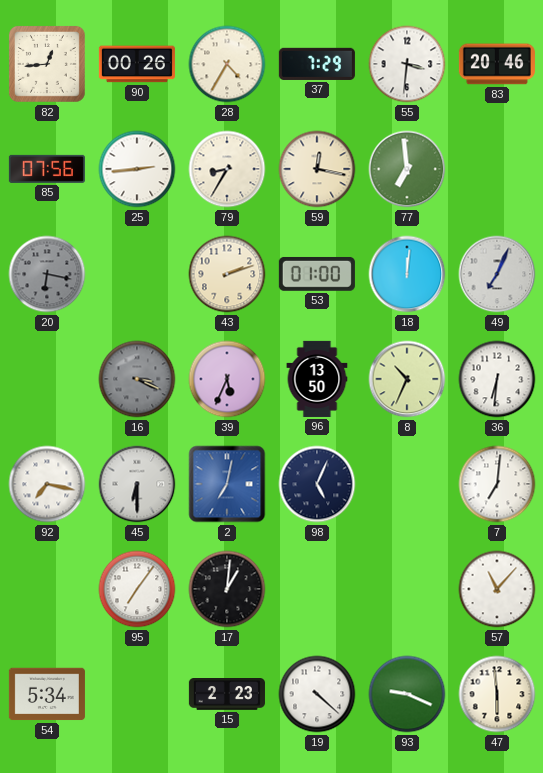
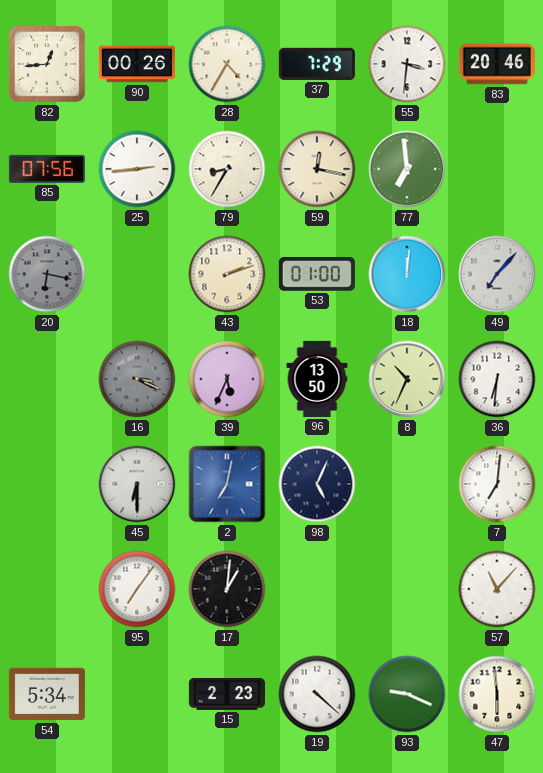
49: 7:04 -> 7:07
92: 7:17 -> none
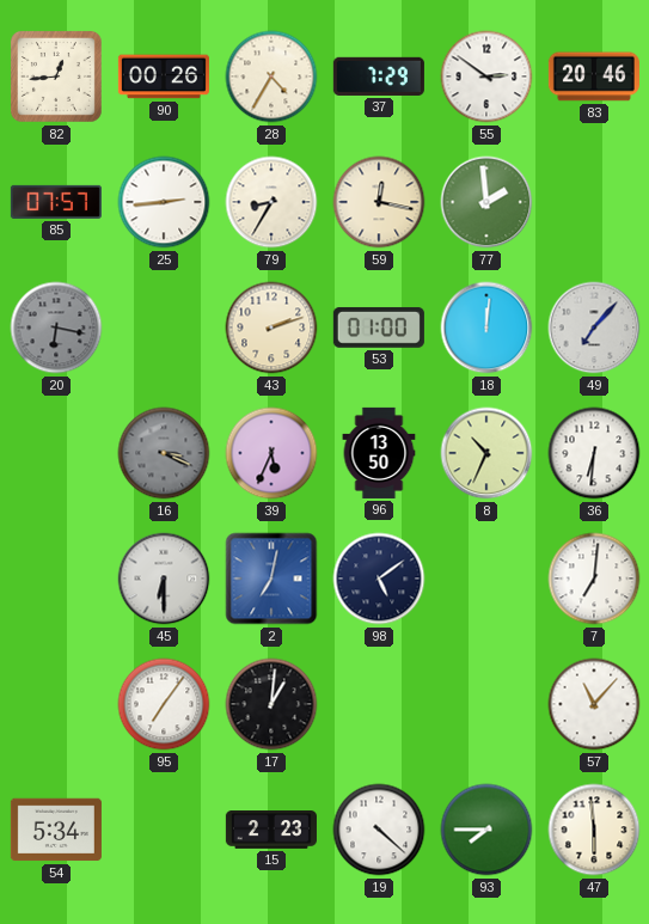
55: 3:31 -> 2:51
85: 07:56 -> 07:57
77: 6:59 -> 1:59
98: 5:04 -> 5:09
93: 9:19 -> 7:45
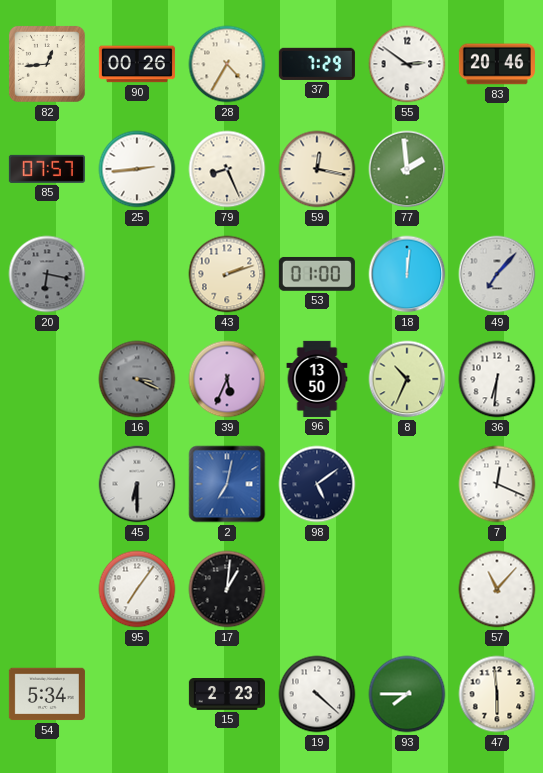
79: 8:35 -> 8:26
7: 7:01 -> 12:19
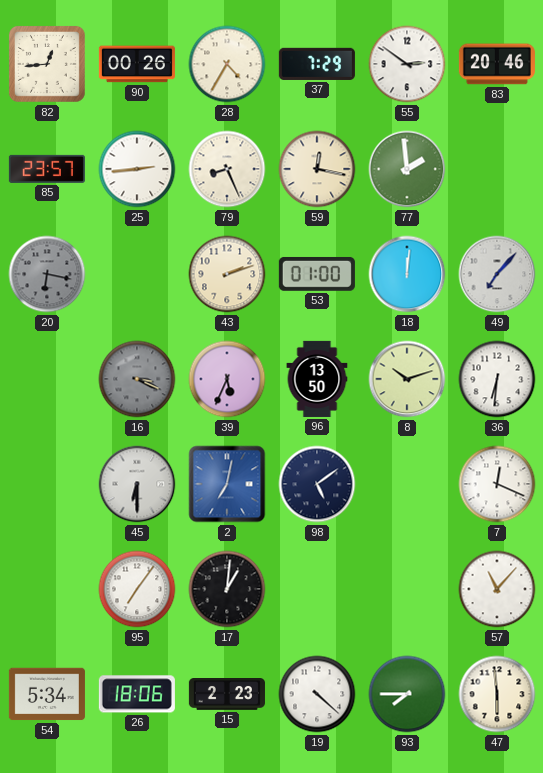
85: 07:57 -> 23:57
8: 10:34 -> 10:12
26: none -> 18:06
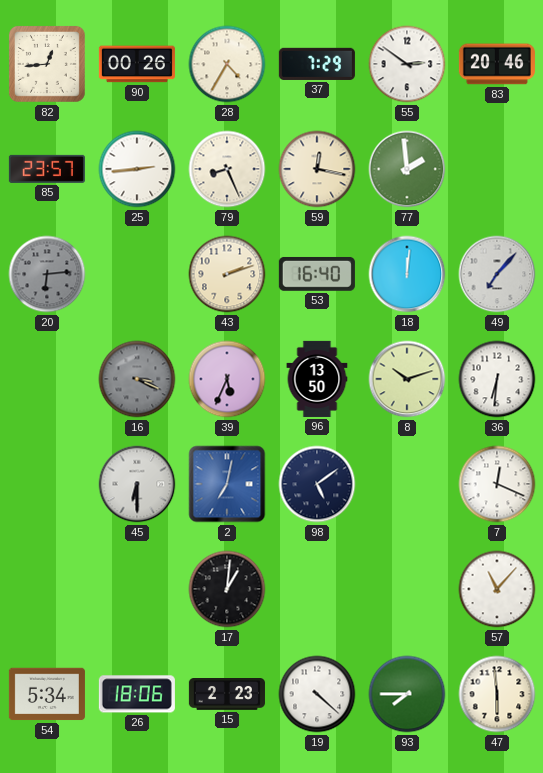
20: 6:17 -> 6:14
53: 01:00 -> 16:40
95: 7:06 -> none
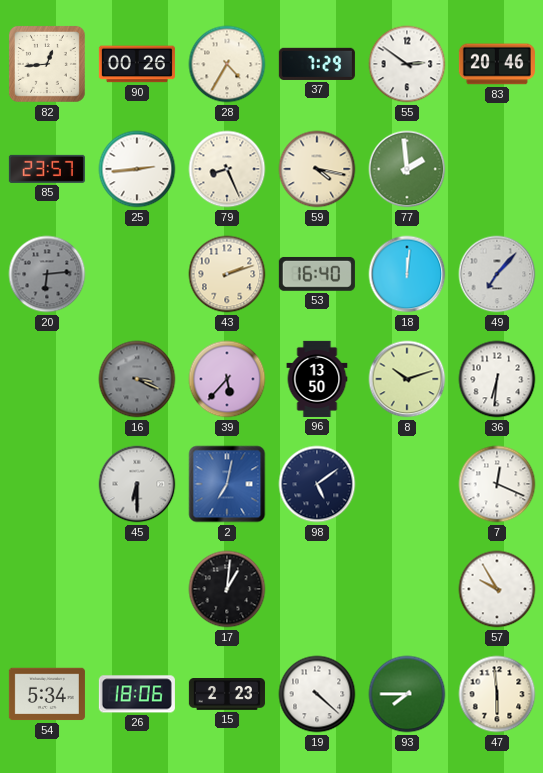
59: 12:17 -> 4:17
39: 5:34 -> 5:37
57: 11:07 -> 9:55
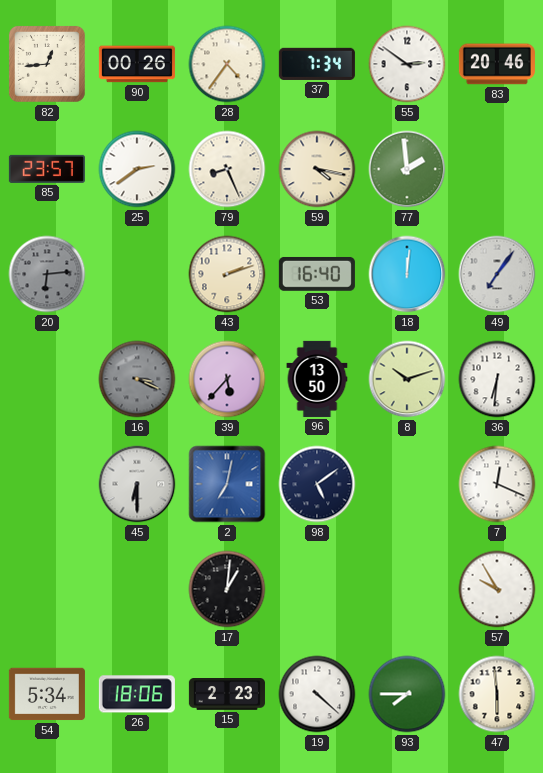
28: 4:35 -> 4:36
37: 7:29 -> 7:34
25: 2:44 -> 2:39
49: 7:07 -> 7:06
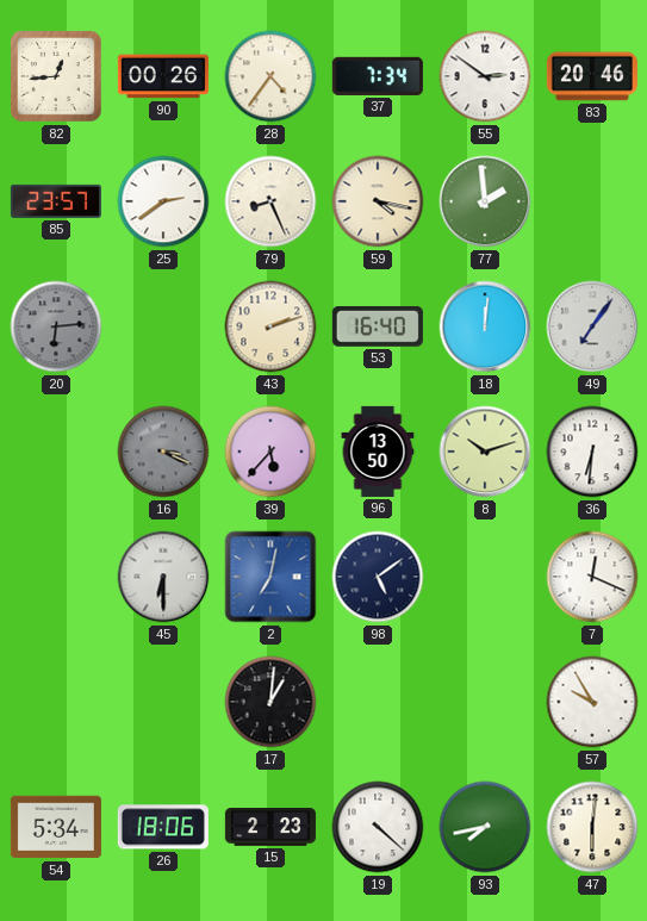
93: 7:45 -> 7:43
47: 5:59 -> 6:01
